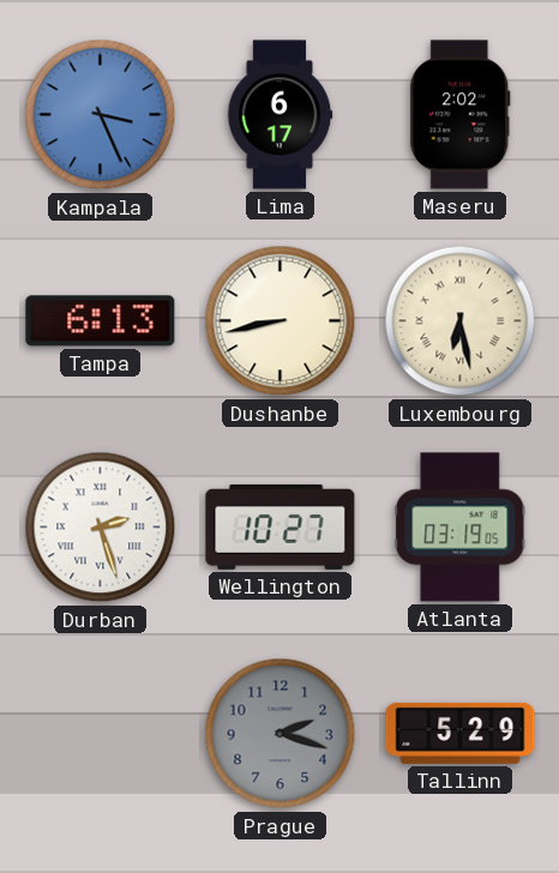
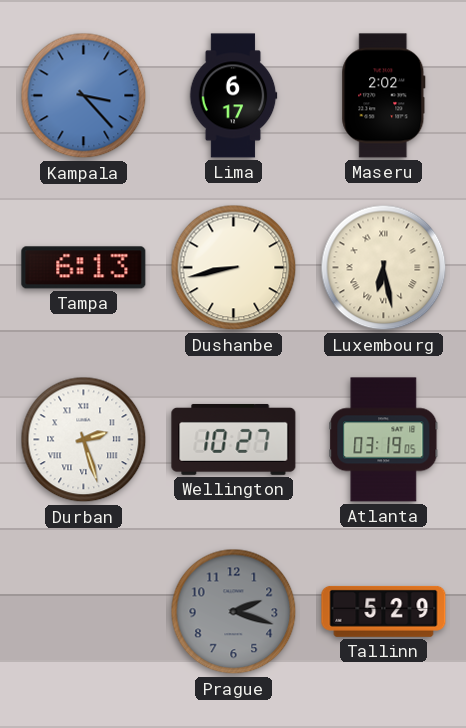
Kampala: 3:26 -> 3:23
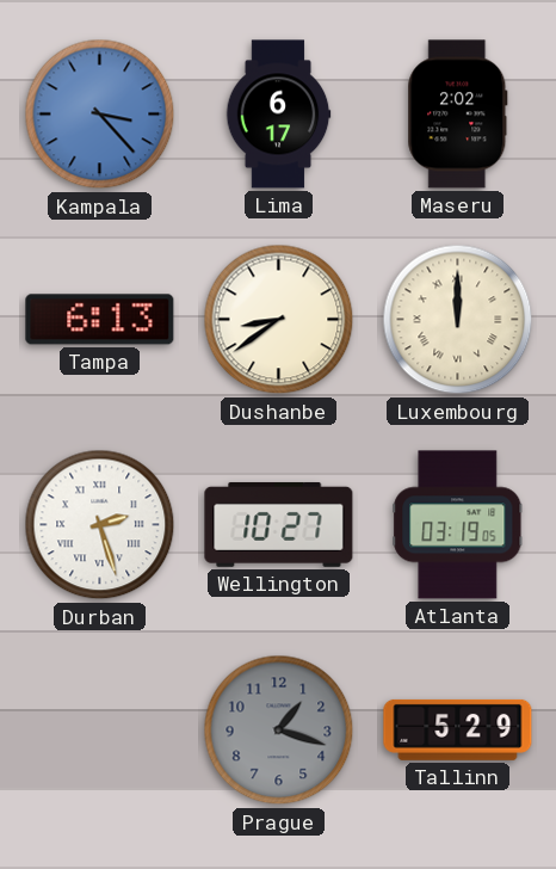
Dushanbe: 8:43 -> 8:39
Luxembourg: 6:28 -> 12:00
Prague: 2:18 -> 1:18
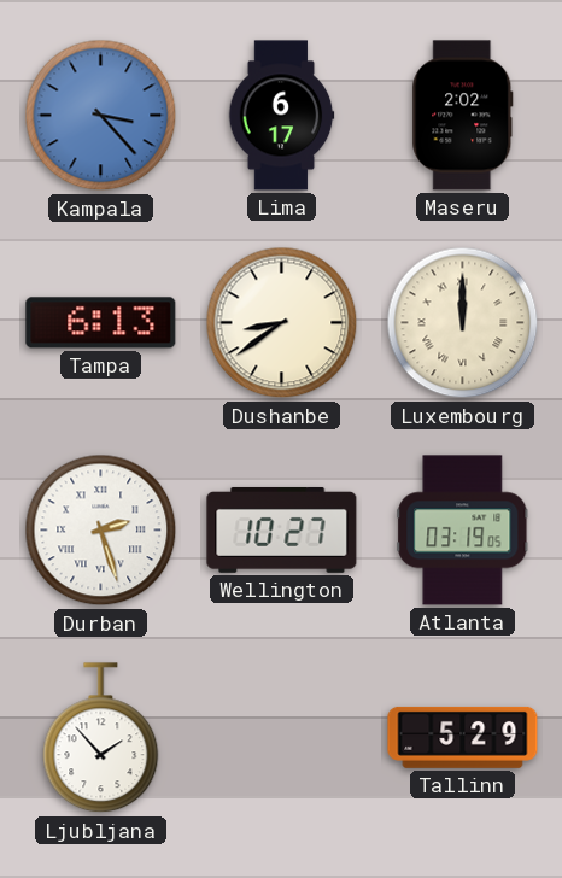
Ljubljana: none -> 1:53
Prague: 1:18 -> none
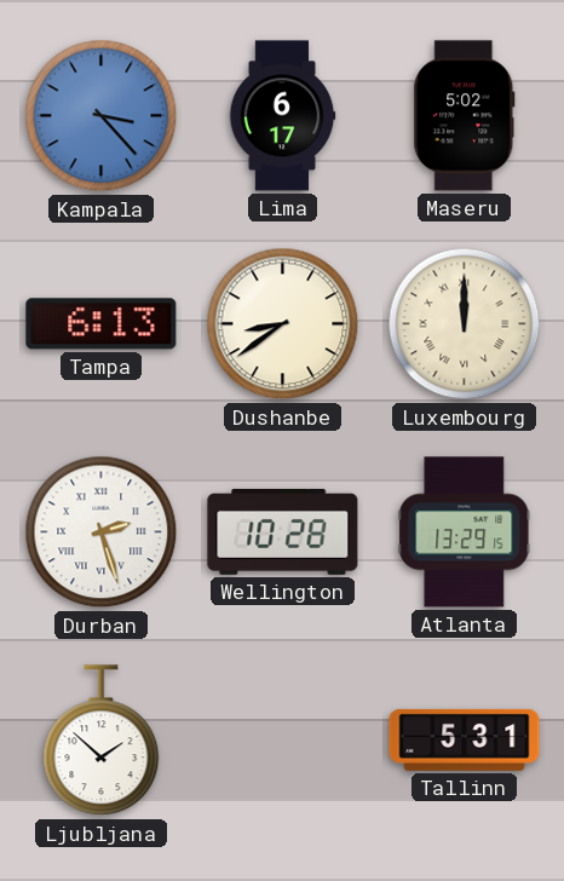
Maseru: 2:02 -> 5:02
Wellington: 10:27 -> 10:28
Atlanta: 03:19 -> 13:29
Ljubljana: 1:53 -> 1:52
Tallinn: 5:29 -> 5:31
